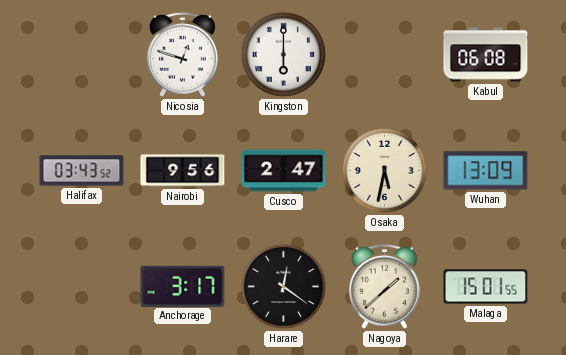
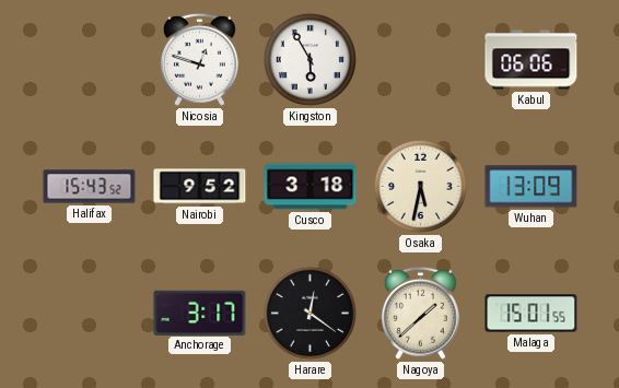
Kingston: 6:00 -> 5:55
Kabul: 06:08 -> 06:06
Halifax: 03:43 -> 15:43
Nairobi: 9:56 -> 9:52
Cusco: 2:47 -> 3:18
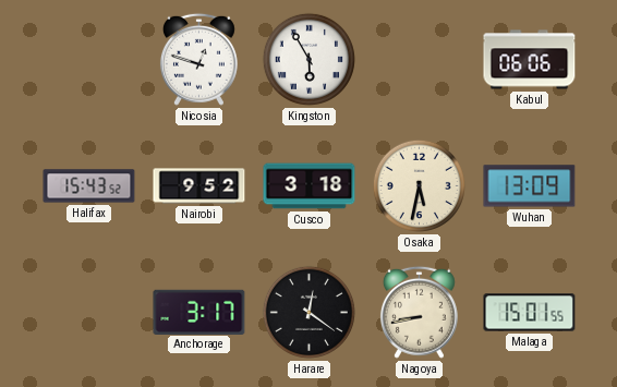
Nagoya: 1:38 -> 8:43
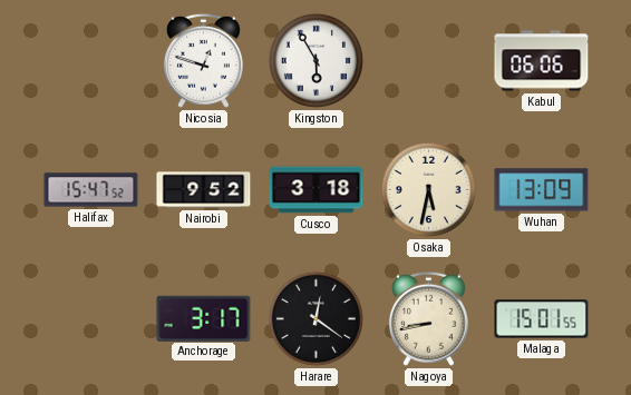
Halifax: 15:43 -> 15:47
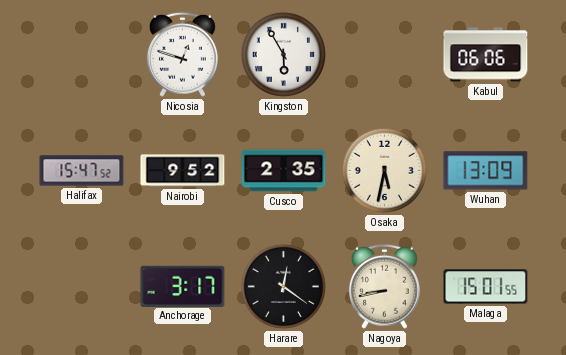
Cusco: 3:18 -> 2:35
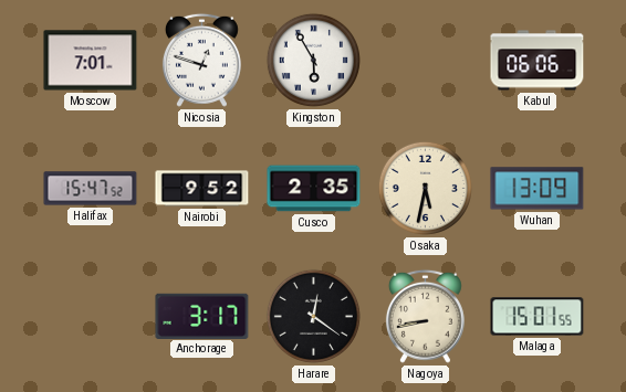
Moscow: none -> 7:01
